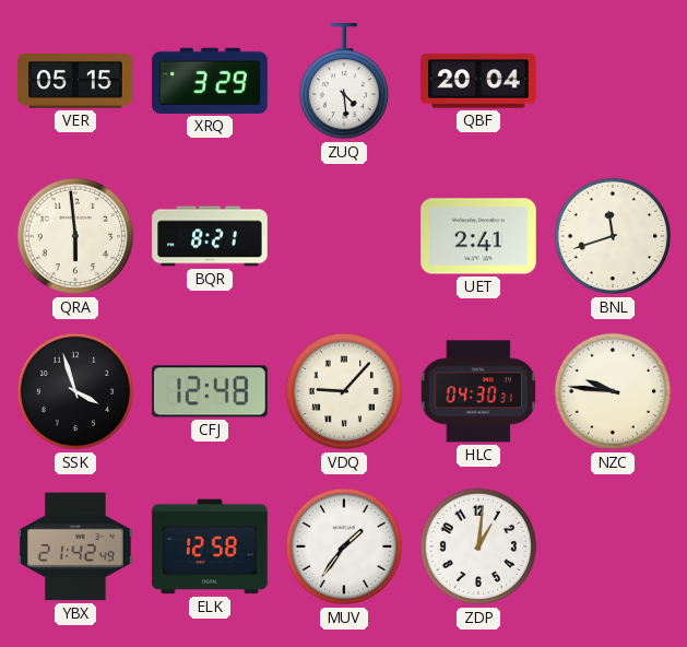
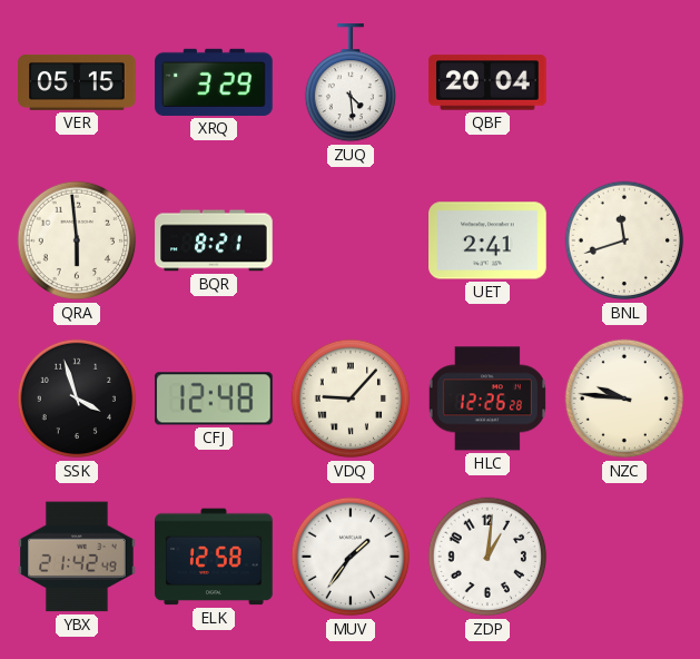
HLC: 04:30 -> 12:26
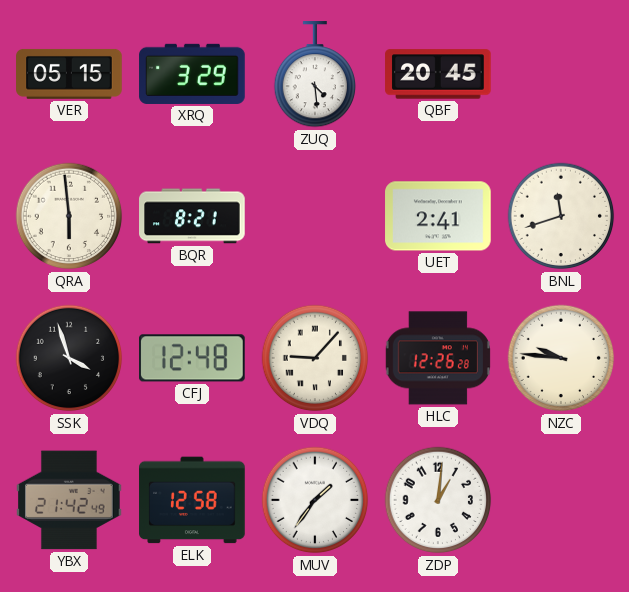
QBF: 20:04 -> 20:45
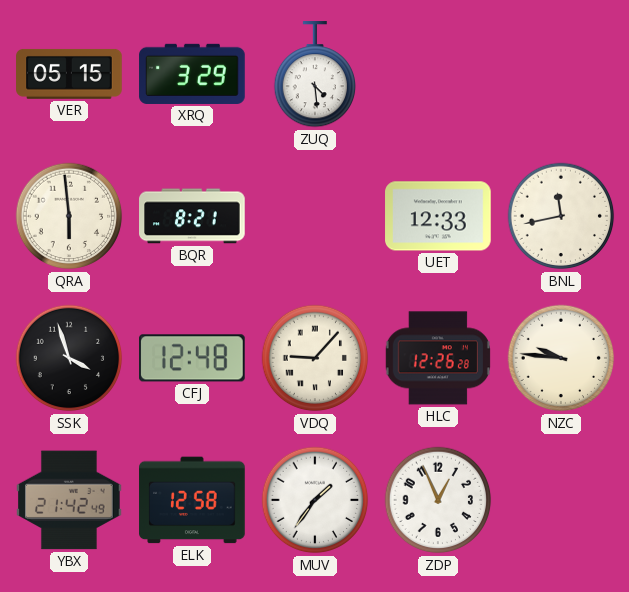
QBF: 20:45 -> none
UET: 2:41 -> 12:33
BNL: 11:42 -> 11:43
ZDP: 1:01 -> 12:56
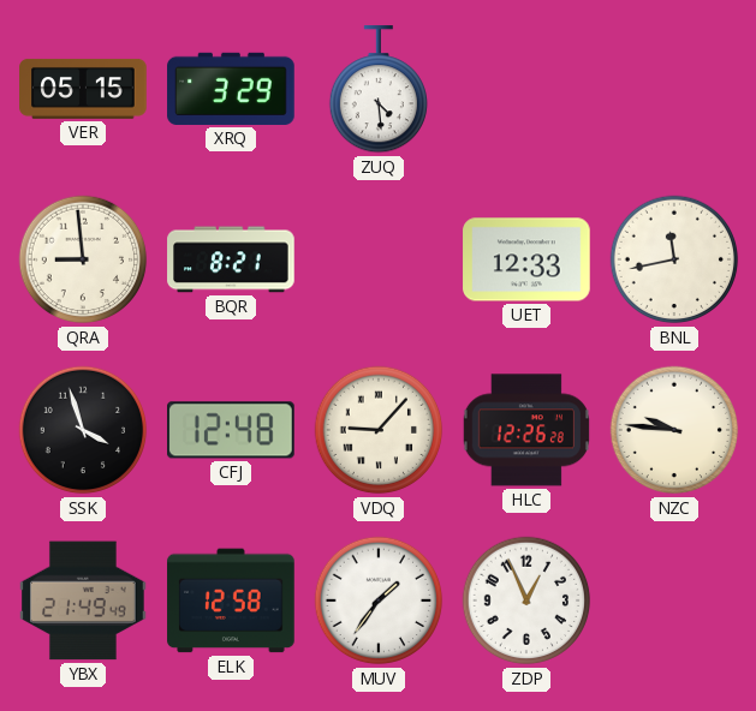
QRA: 5:59 -> 8:59
YBX: 21:42 -> 21:49
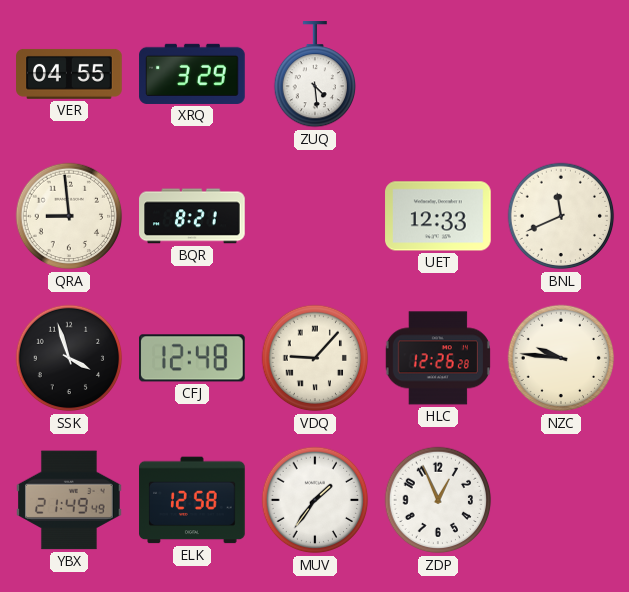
VER: 05:15 -> 04:55
BNL: 11:43 -> 11:41
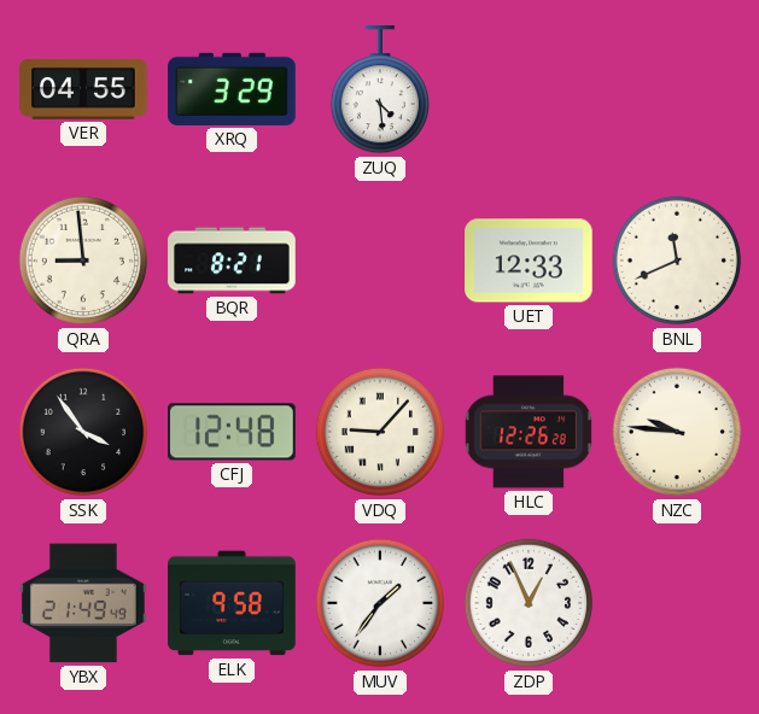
SSK: 3:57 -> 3:54
ELK: 12:58 -> 9:58
